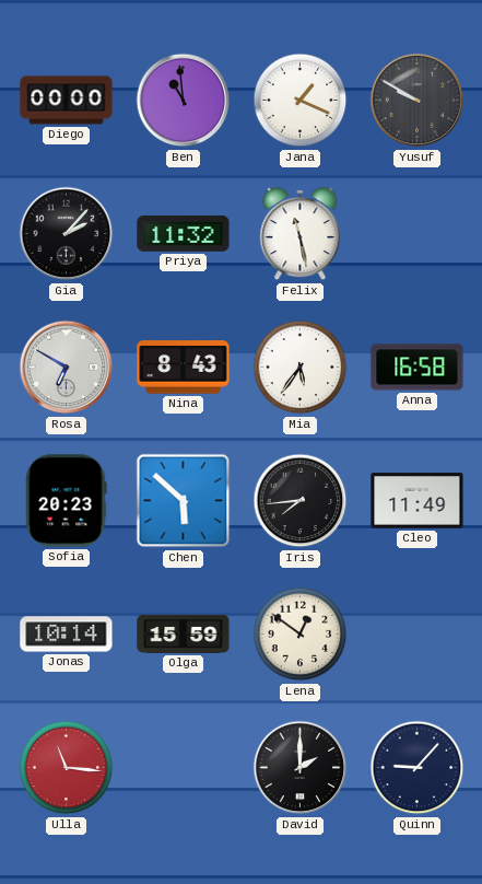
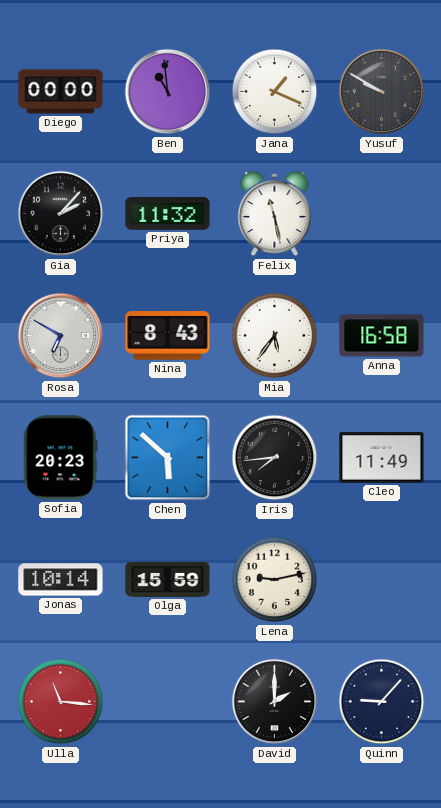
Lena: 12:51 -> 9:13
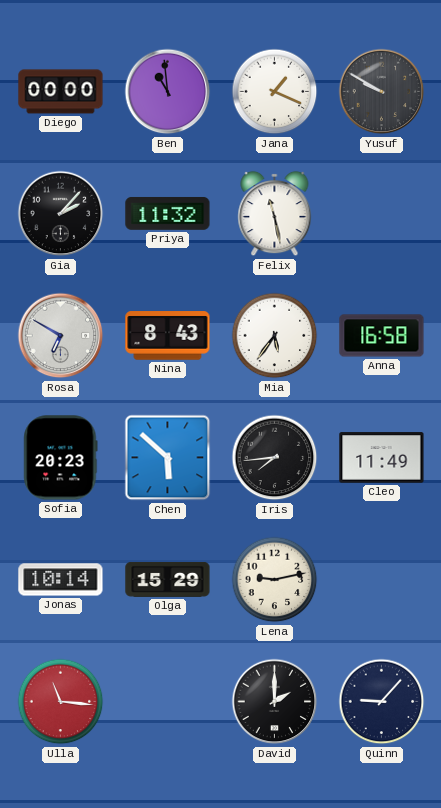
Olga: 15:59 -> 15:29
